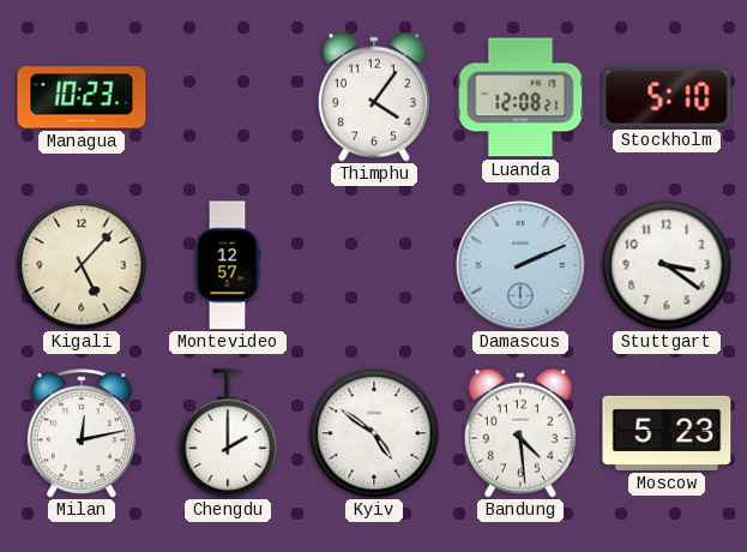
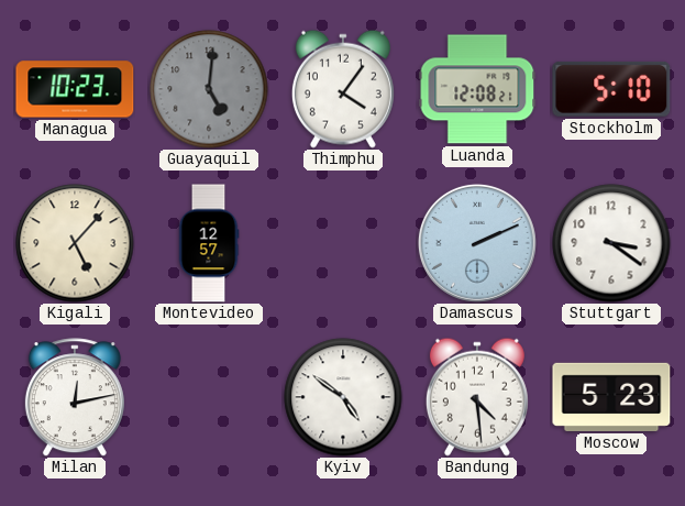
Guayaquil: none -> 5:01
Chengdu: 2:00 -> none
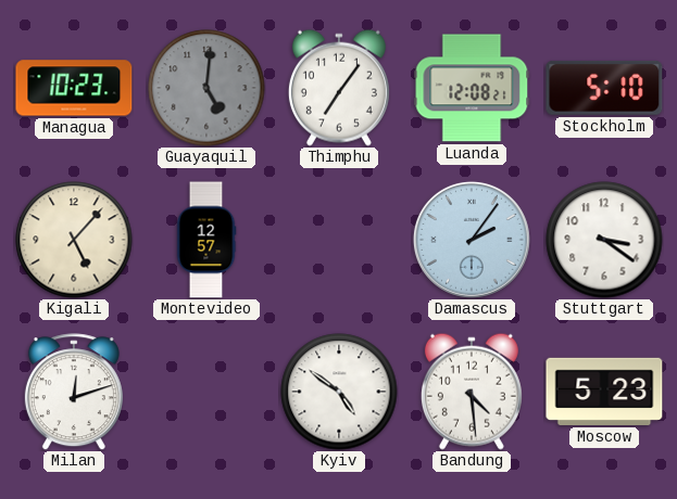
Thimphu: 4:06 -> 7:06
Damascus: 2:11 -> 2:06
Milan: 12:13 -> 12:12
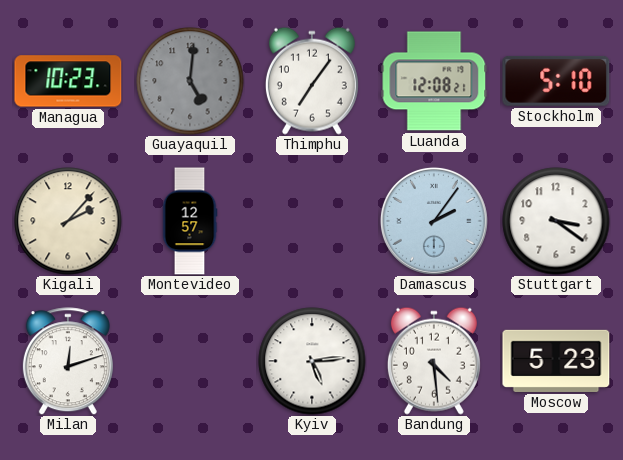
Kigali: 5:07 -> 2:07
Kyiv: 4:51 -> 5:14
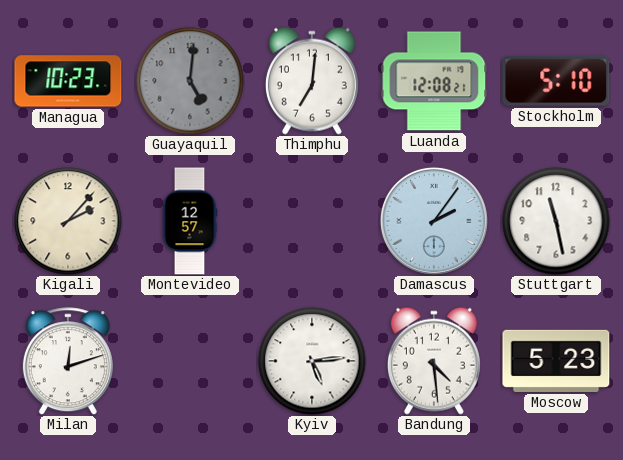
Thimphu: 7:06 -> 7:01
Stuttgart: 3:21 -> 11:28
